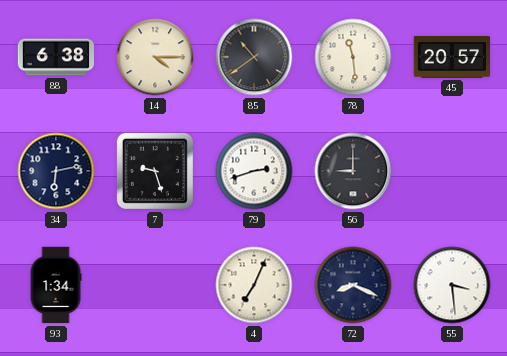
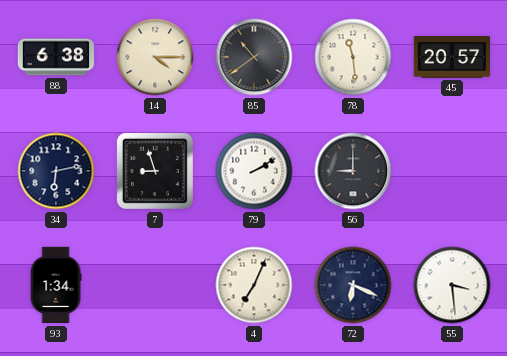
7: 9:27 -> 8:57
79: 2:42 -> 2:10
72: 8:19 -> 6:19
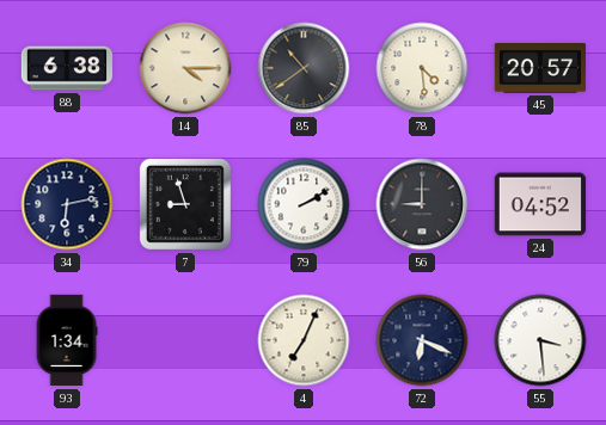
78: 11:29 -> 4:29
24: none -> 04:52
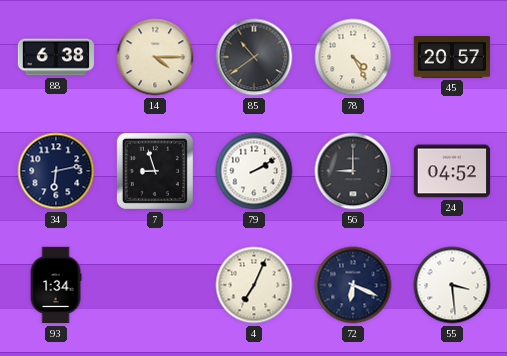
78: 4:29 -> 4:25
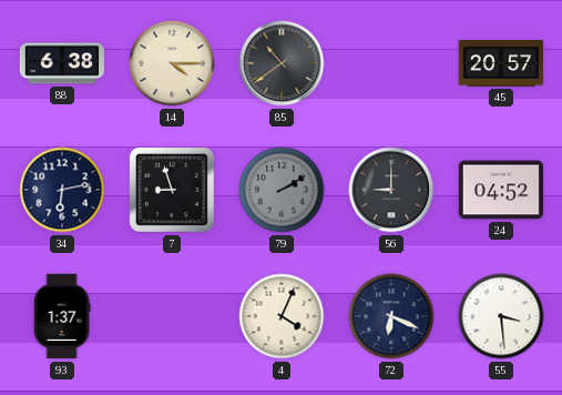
78: 4:25 -> none
79 dial: white -> grey
93: 1:34 -> 1:37
4: 7:04 -> 4:04
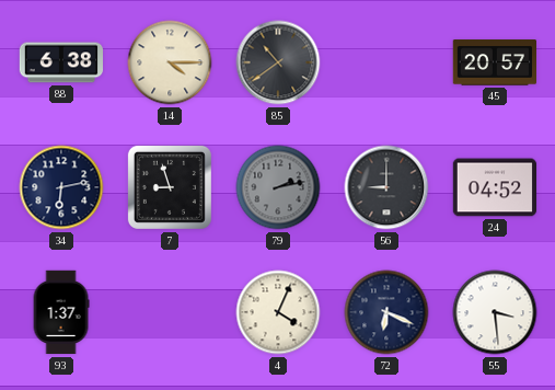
79: 2:10 -> 2:13
